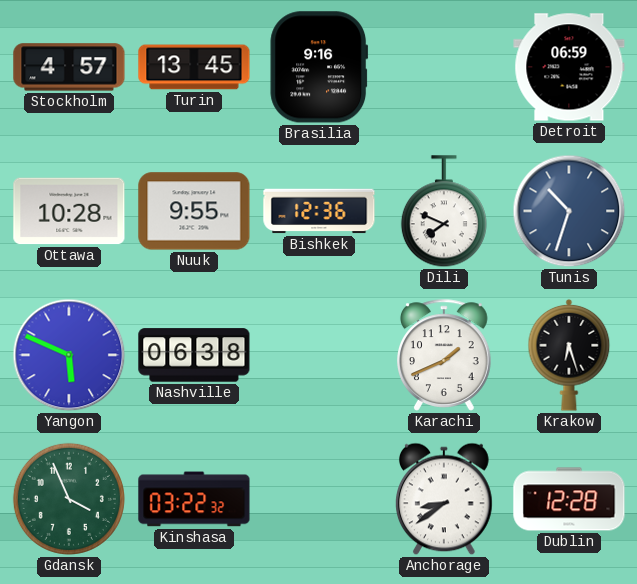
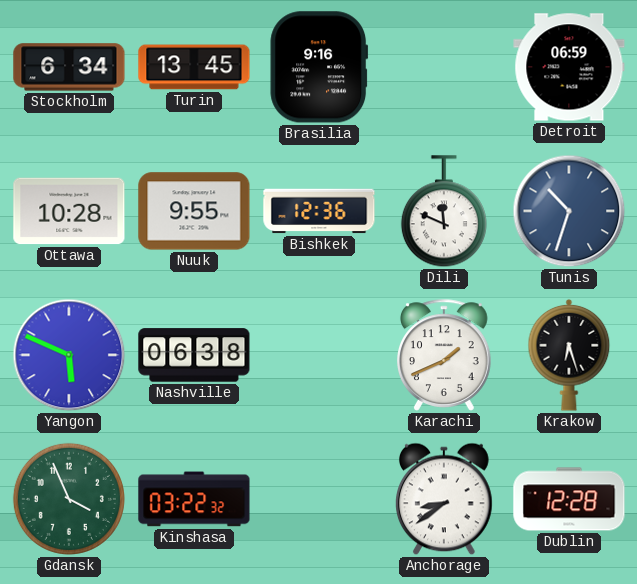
Stockholm: 4:57 -> 6:34
Dili: 7:49 -> 11:49
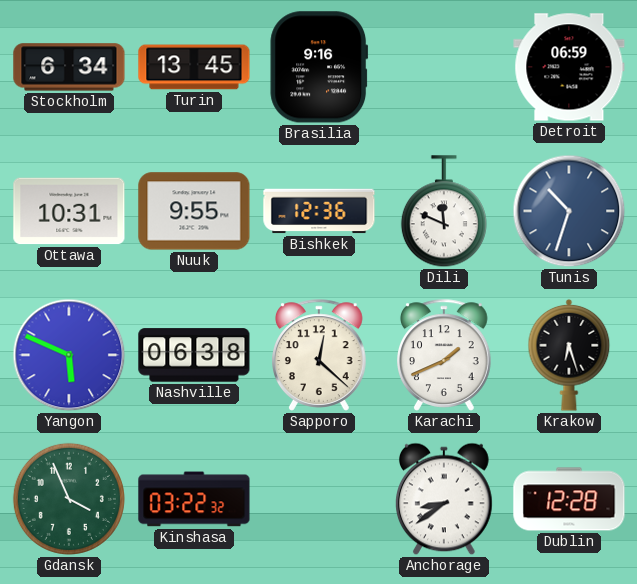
Ottawa: 10:28 -> 10:31
Sapporo: none -> 12:22
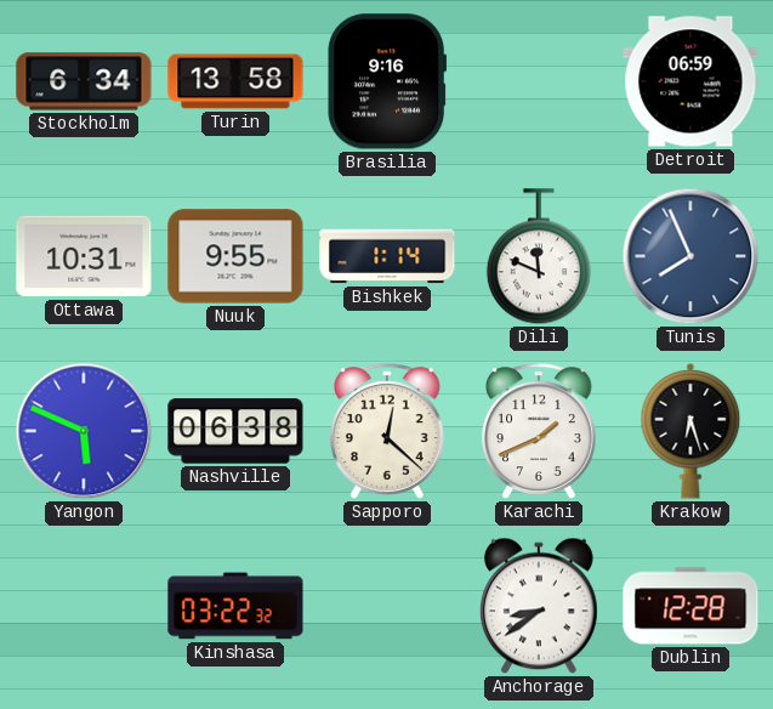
Turin: 13:45 -> 13:58
Bishkek: 12:36 -> 1:14
Tunis: 10:33 -> 7:56
Gdansk: 3:56 -> none
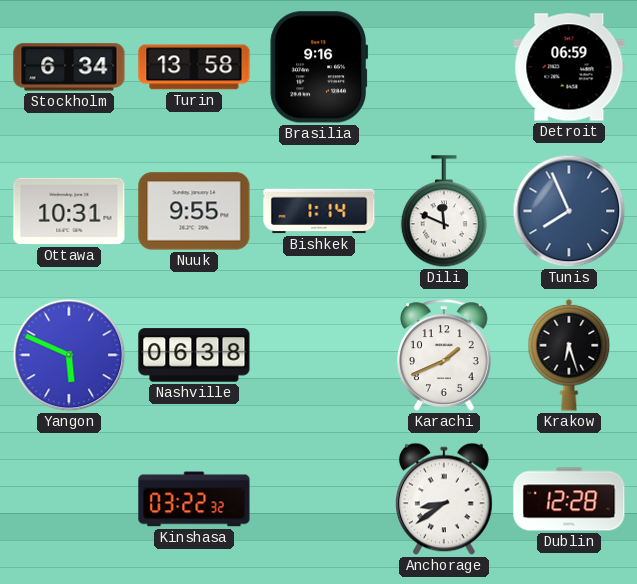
Sapporo: 12:22 -> none
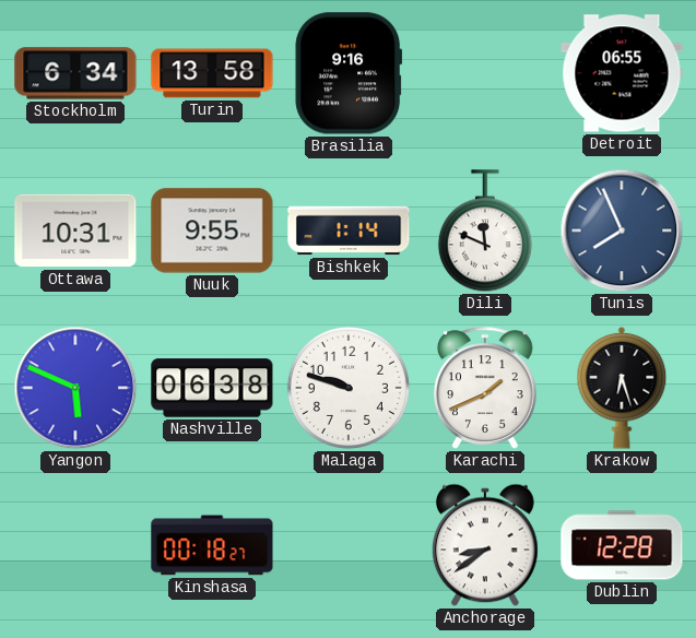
Detroit: 06:59 -> 06:55
Malaga: none -> 9:48
Kinshasa: 03:22 -> 00:18
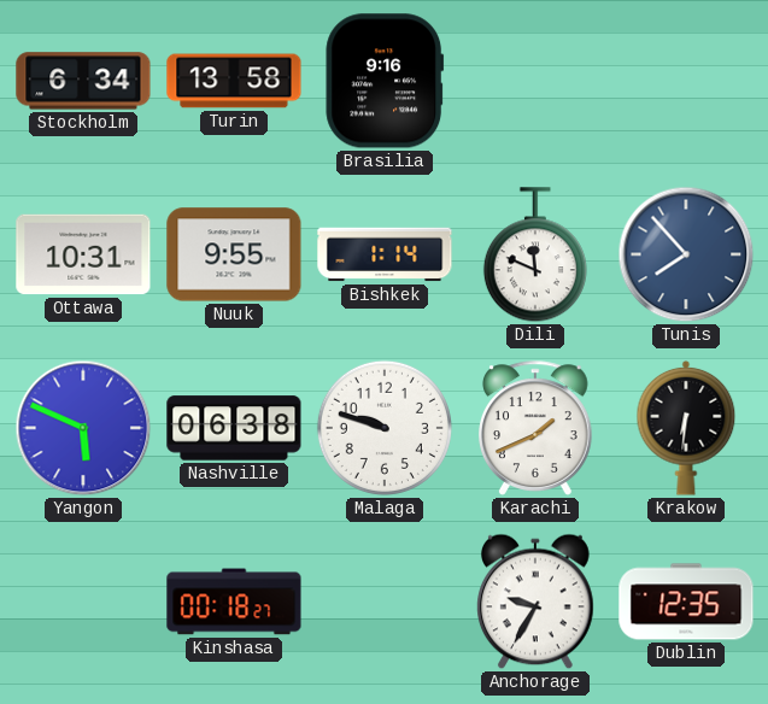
Detroit: 06:55 -> none
Tunis: 7:56 -> 7:53
Krakow: 6:27 -> 6:31
Anchorage: 8:39 -> 9:35
Dublin: 12:28 -> 12:35
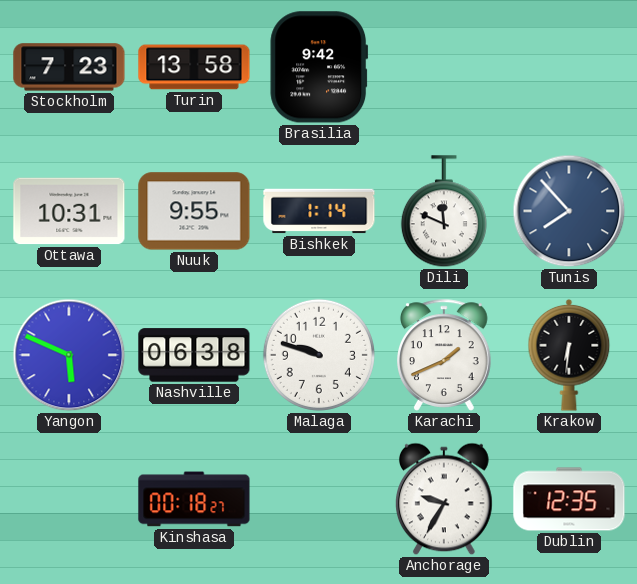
Stockholm: 6:34 -> 7:23
Brasilia: 9:16 -> 9:42
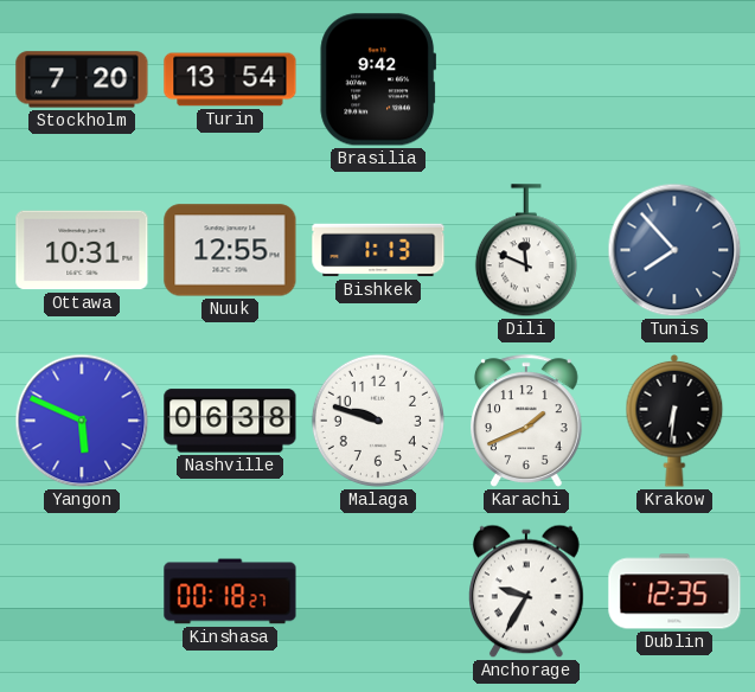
Stockholm: 7:23 -> 7:20
Turin: 13:58 -> 13:54
Nuuk: 9:55 -> 12:55
Bishkek: 1:14 -> 1:13
